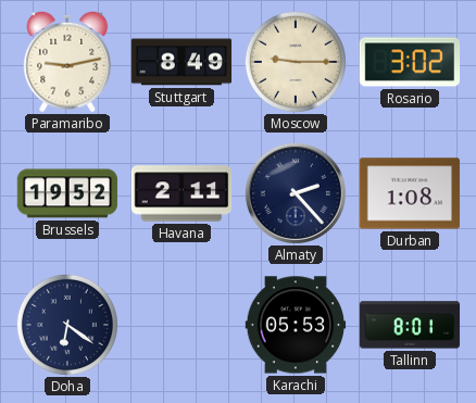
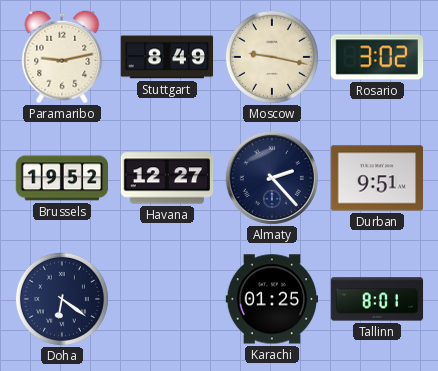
Moscow: 9:15 -> 9:17
Havana: 2:11 -> 12:27
Durban: 1:08 -> 9:51
Karachi: 05:53 -> 01:25
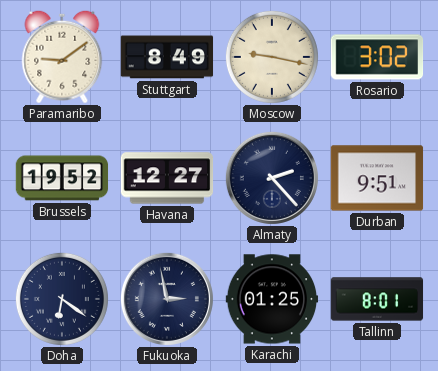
Paramaribo: 9:13 -> 9:09
Fukuoka: none -> 2:58
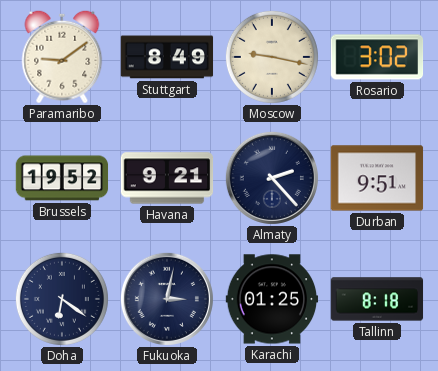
Havana: 12:27 -> 9:21
Fukuoka: 2:58 -> 3:02
Tallinn: 8:01 -> 8:18
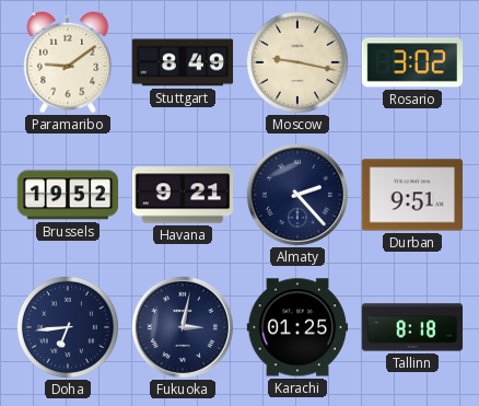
Doha: 6:21 -> 6:44
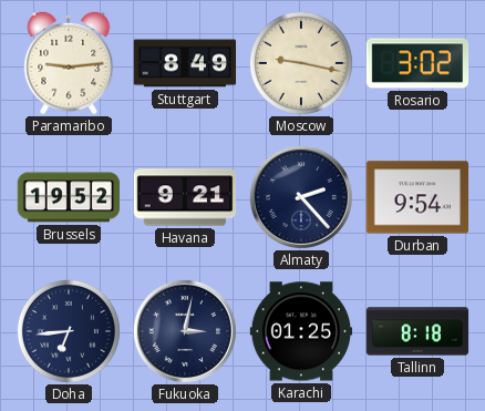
Paramaribo: 9:09 -> 9:14
Durban: 9:51 -> 9:54
